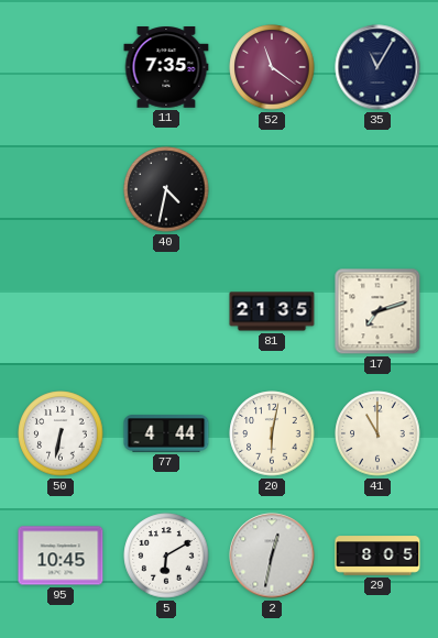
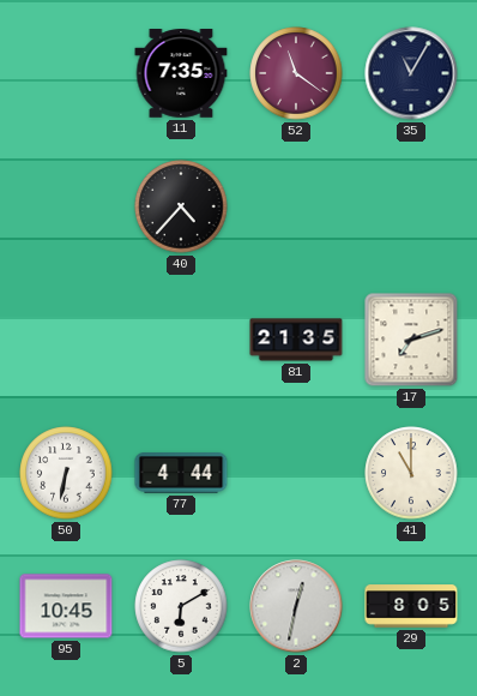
40: 4:32 -> 4:37
20: 6:02 -> none
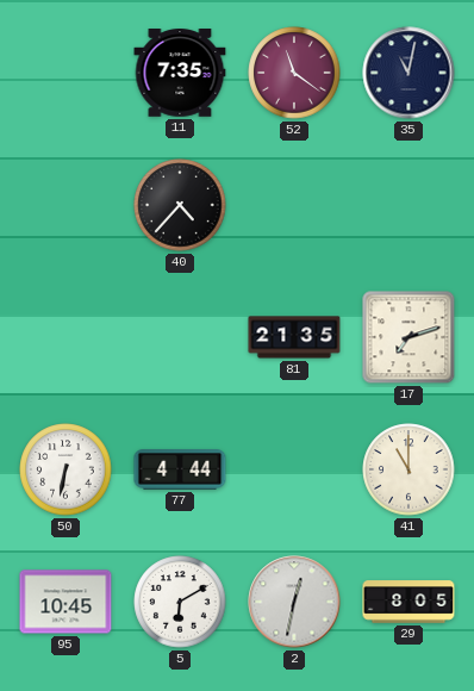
35: 11:05 -> 11:02
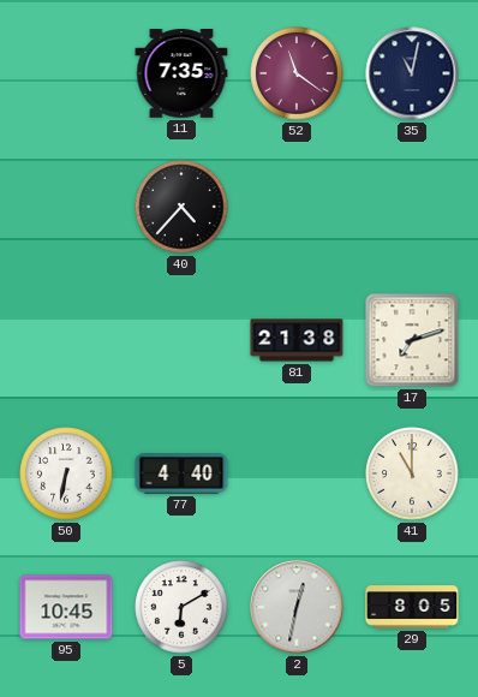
81: 21:35 -> 21:38
77: 4:44 -> 4:40
